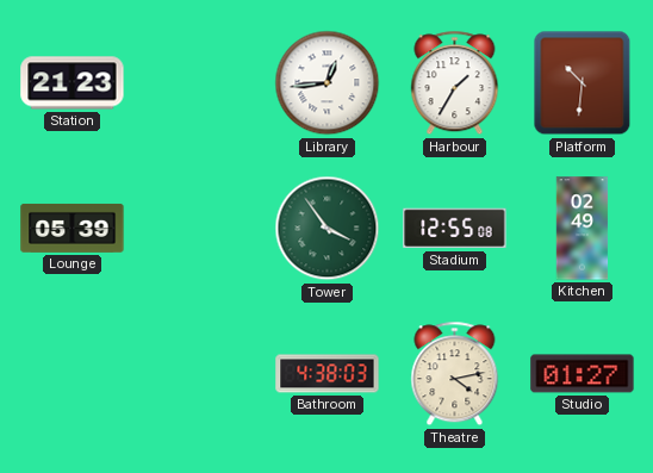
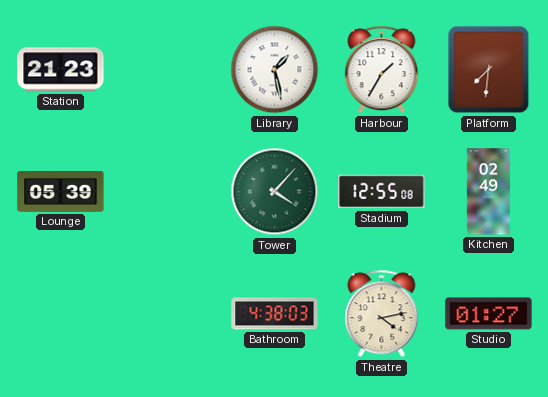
Library: 12:44 -> 1:28
Platform: 10:31 -> 7:31
Tower: 3:54 -> 4:07
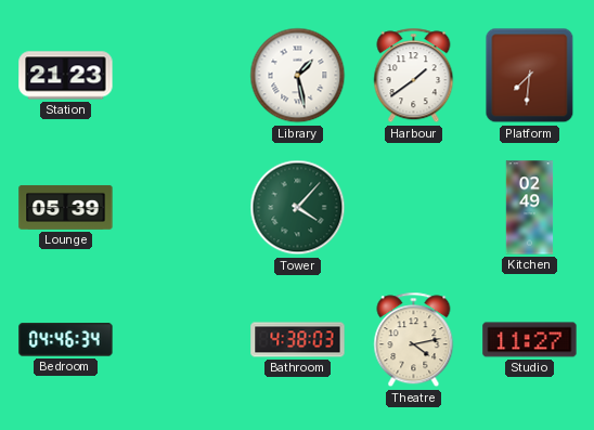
Harbour: 1:35 -> 1:39
Stadium: 12:55 -> none
Bedroom: none -> 04:46
Studio: 01:27 -> 11:27
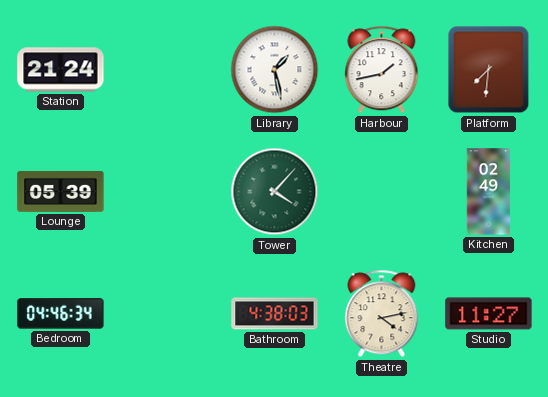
Station: 21:23 -> 21:24
Harbour: 1:39 -> 1:43
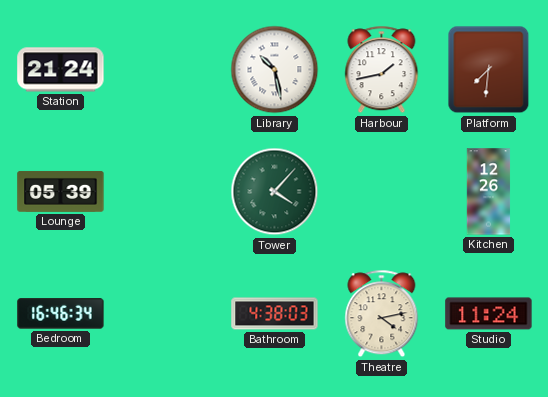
Library: 1:28 -> 10:28
Kitchen: 02:49 -> 12:26
Bedroom: 04:46 -> 16:46
Studio: 11:27 -> 11:24
